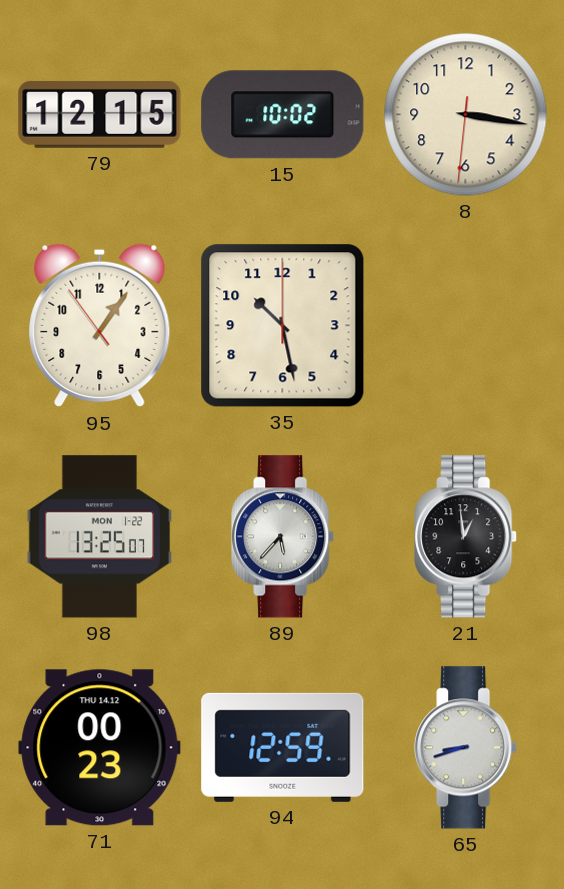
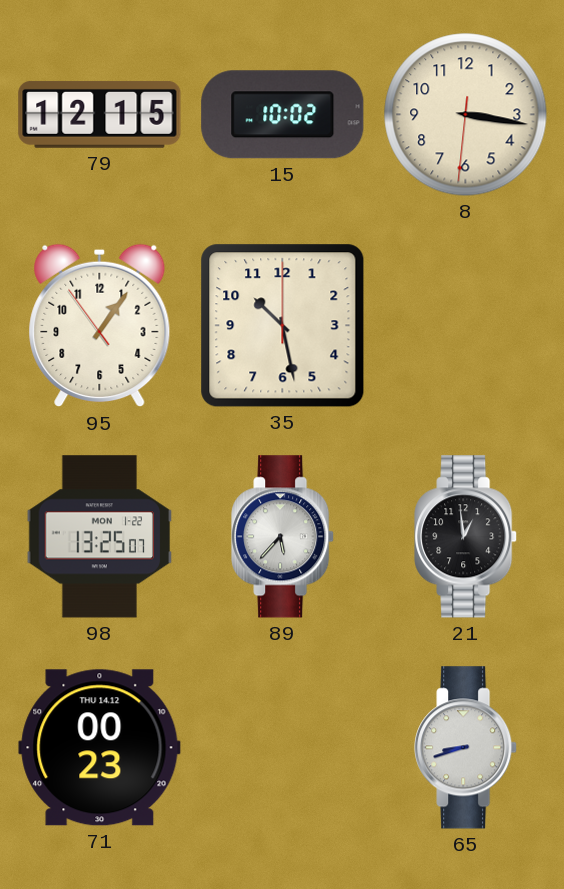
94: 12:59 -> none
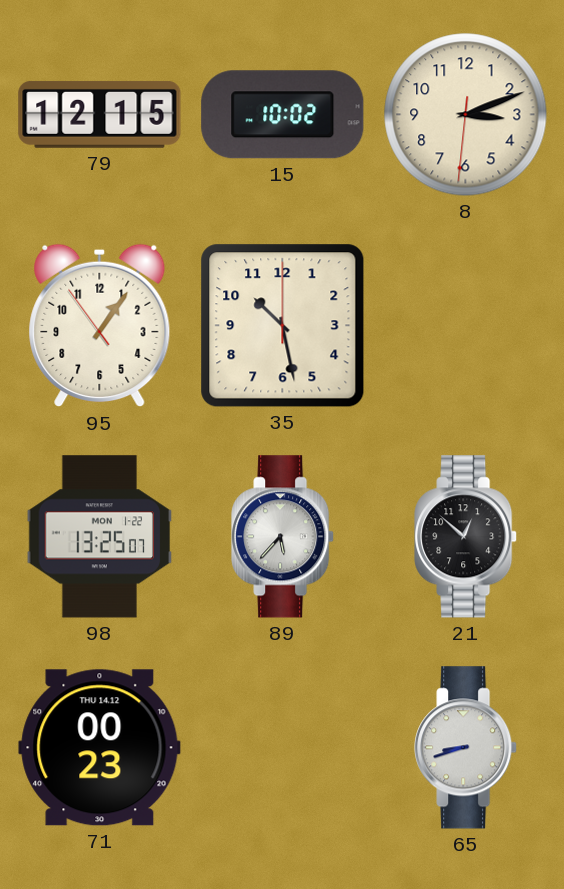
8: 3:16 -> 3:11
21: 12:59 -> 12:52
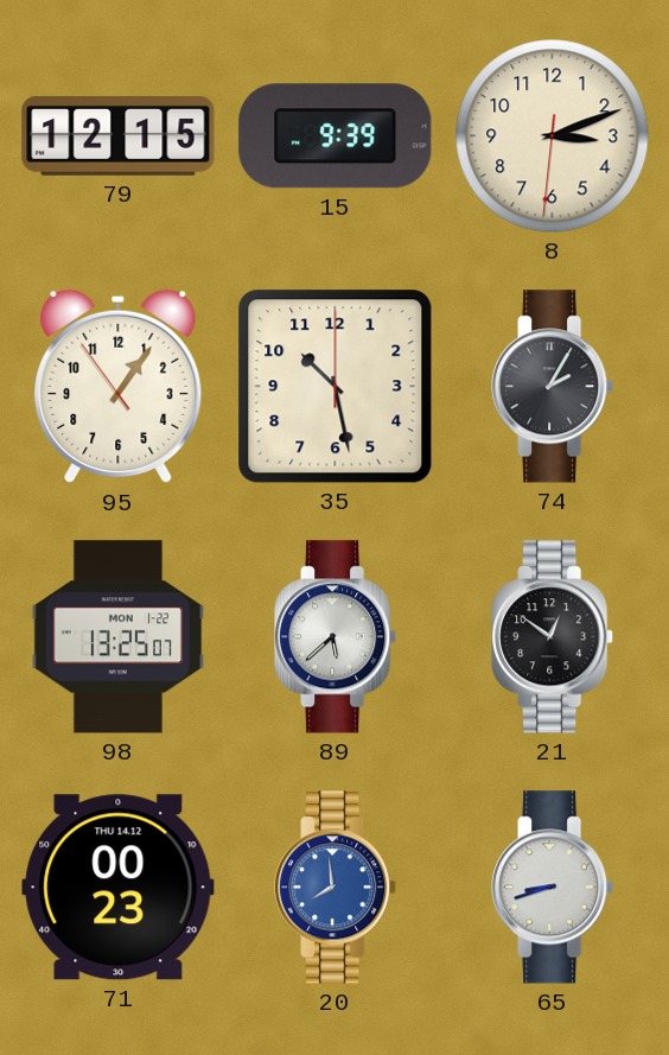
15: 10:02 -> 9:39
74: none -> 2:05
89: 5:37 -> 5:38
21: 12:52 -> 12:51
20: none -> 7:59
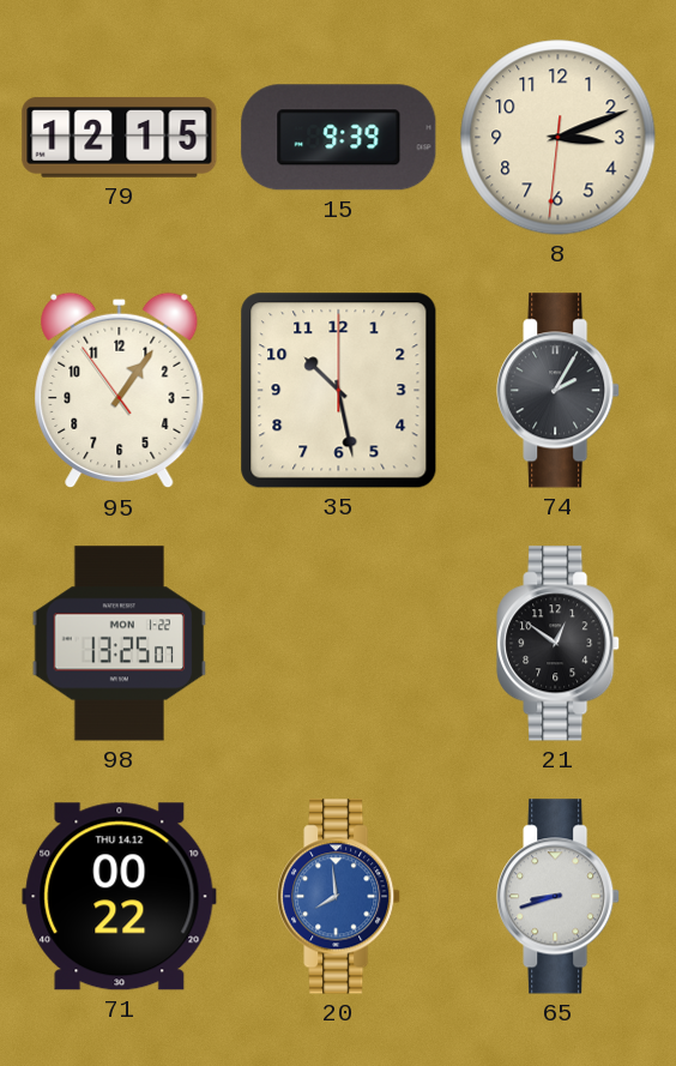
89: 5:38 -> none
71: 00:23 -> 00:22
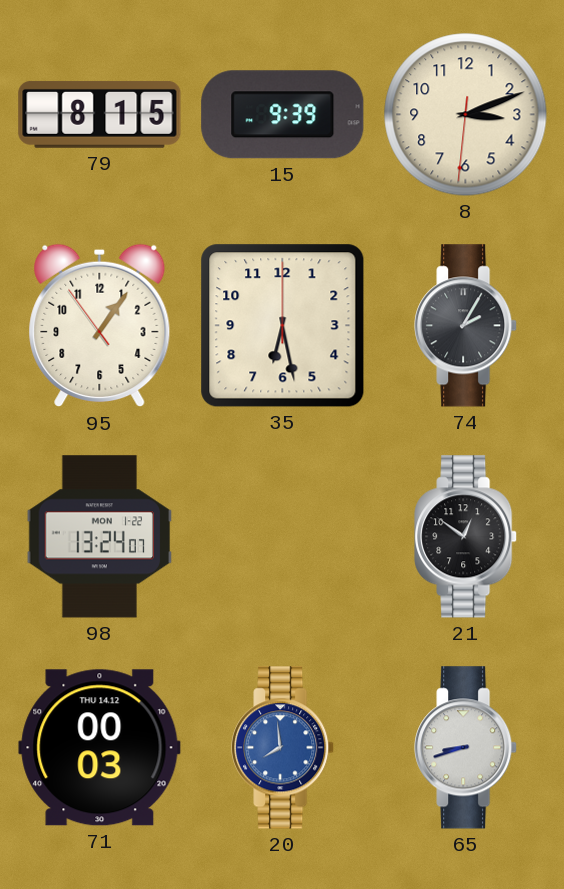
79: 12:15 -> 8:15
35: 10:28 -> 6:28
98: 13:25 -> 13:24
71: 00:22 -> 00:03
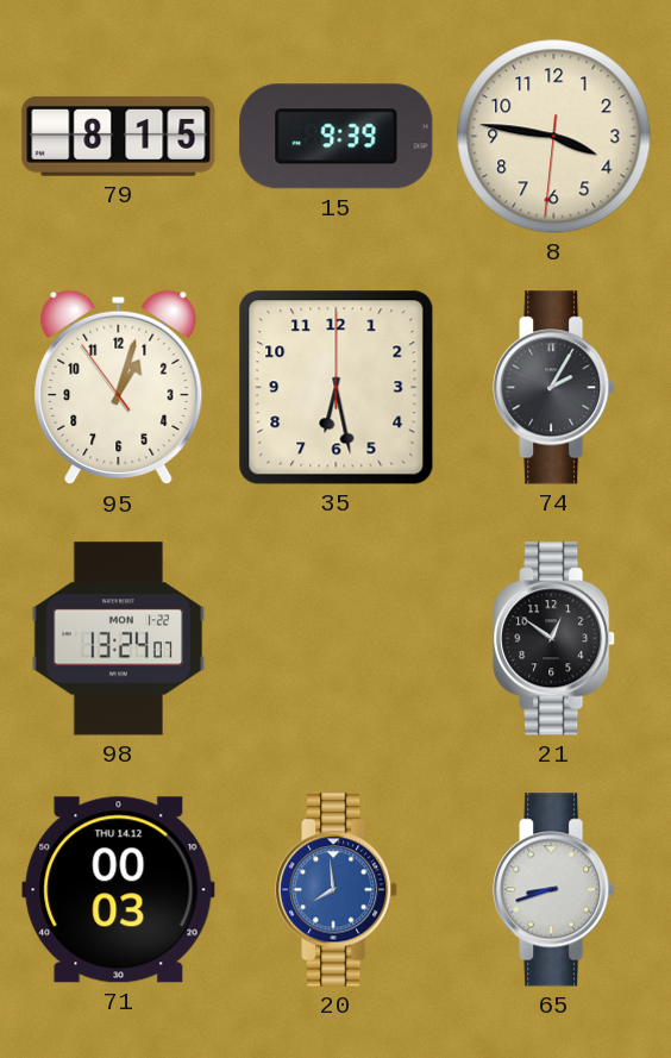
8: 3:11 -> 3:46
95: 1:05 -> 1:02
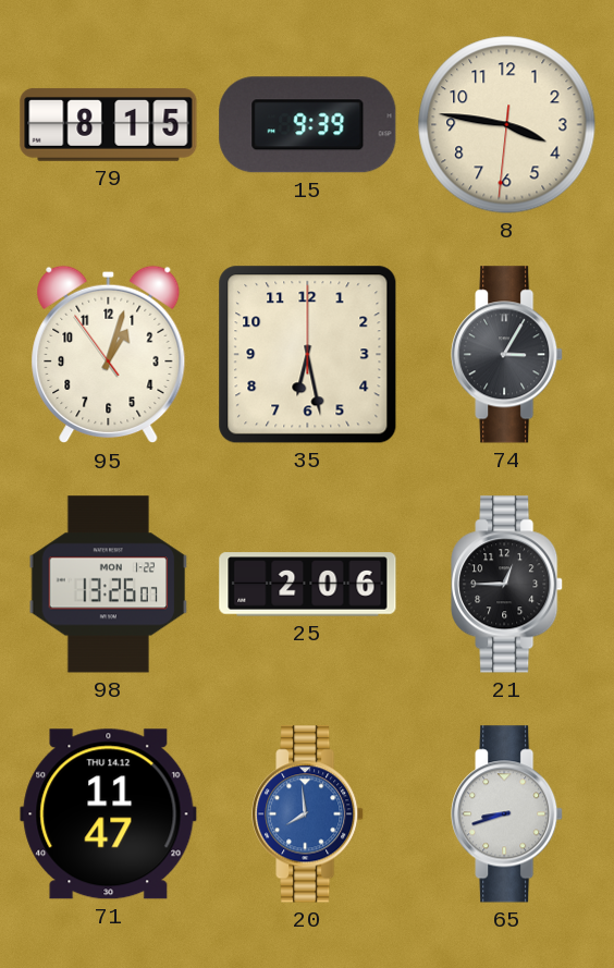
74: 2:05 -> 3:05
98: 13:24 -> 13:26
25: none -> 2:06
21: 12:51 -> 12:45
71: 00:03 -> 11:47
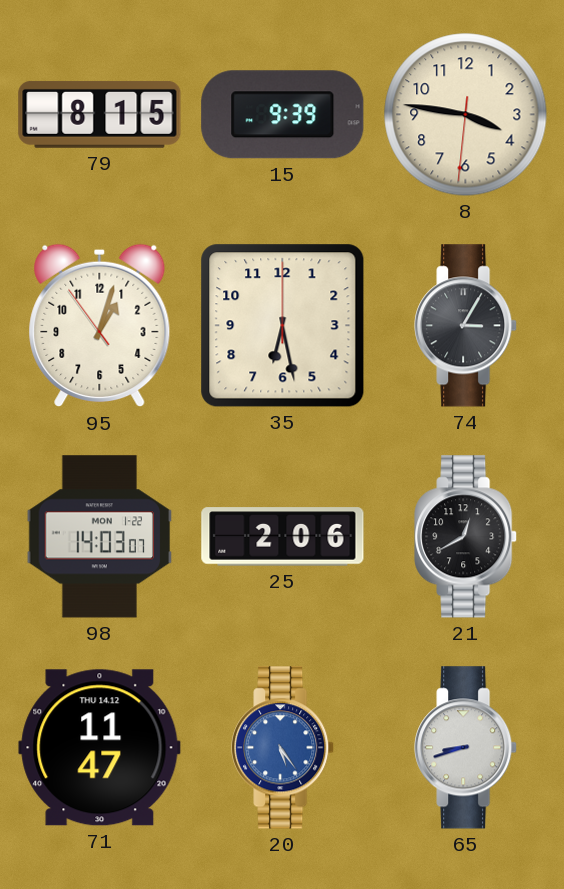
98: 13:26 -> 14:03
21: 12:45 -> 12:40
20: 7:59 -> 5:24
